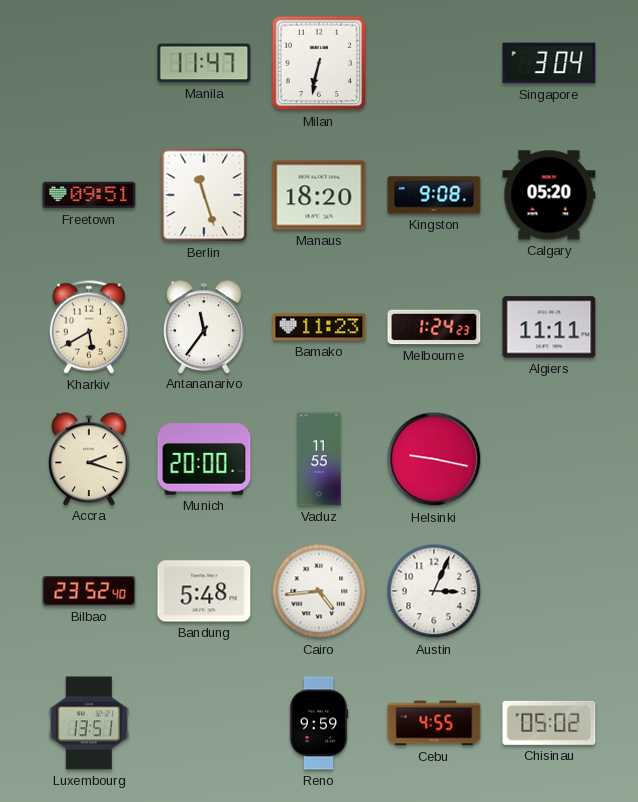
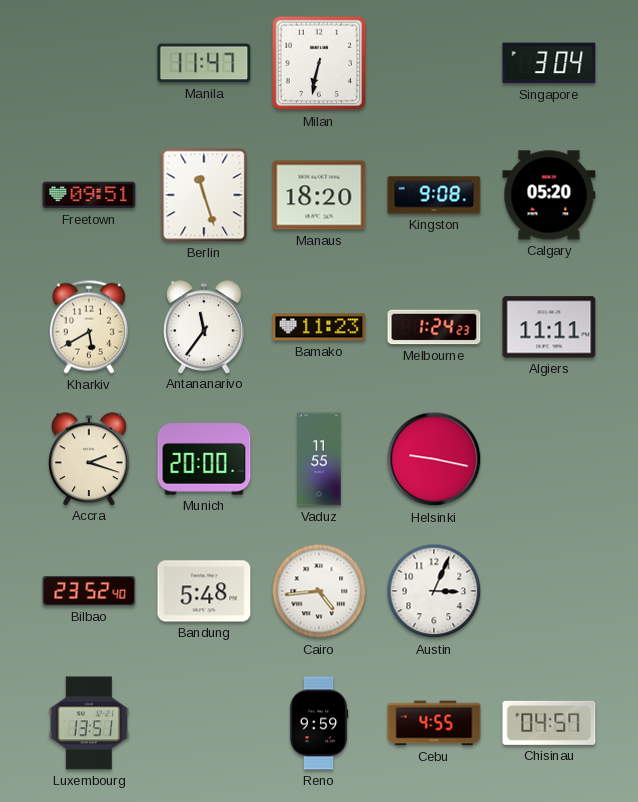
Chisinau: 05:02 -> 04:57
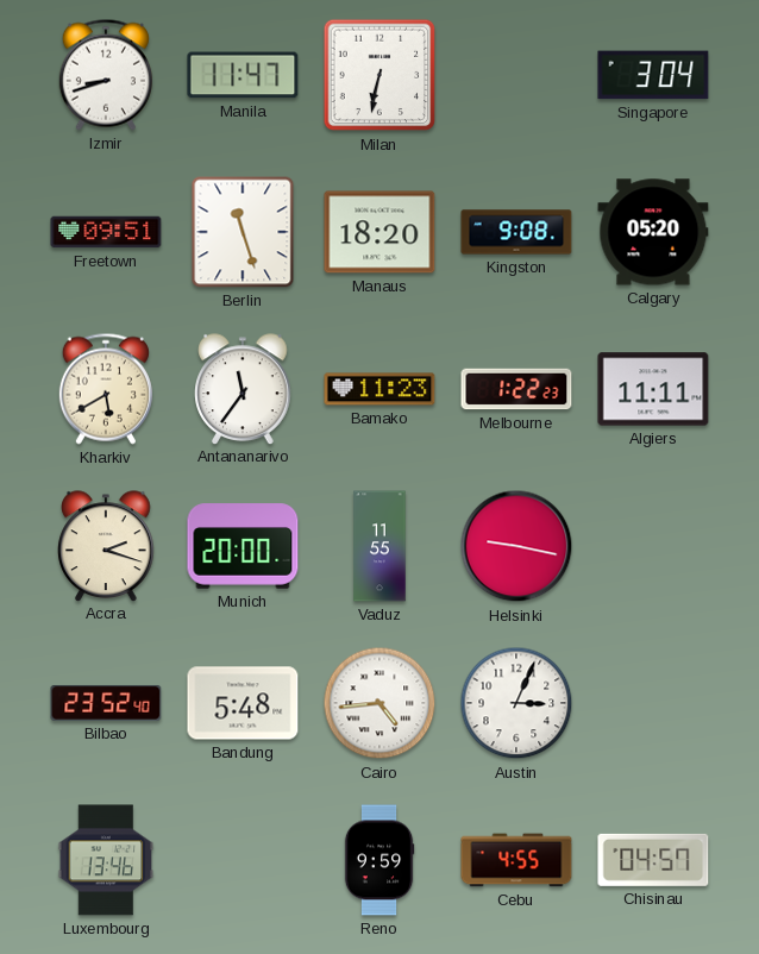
Izmir: none -> 8:42
Melbourne: 1:24 -> 1:22
Luxembourg: 13:51 -> 13:46
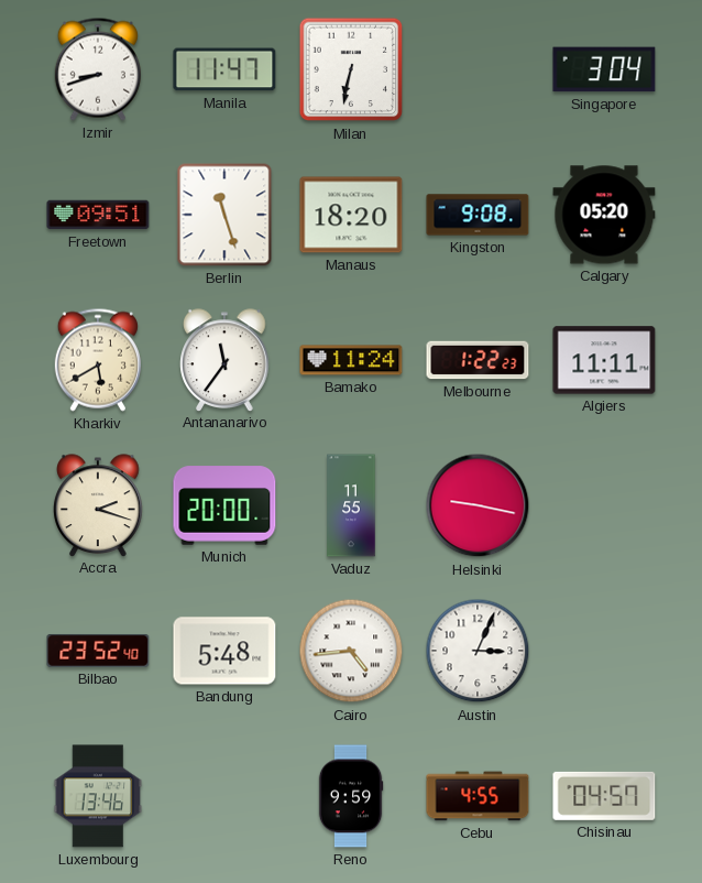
Bamako: 11:23 -> 11:24
